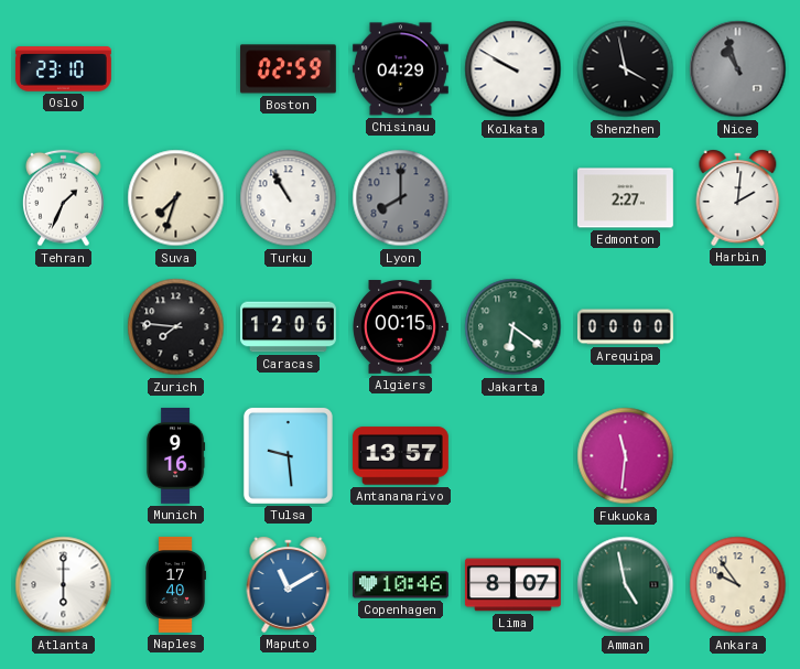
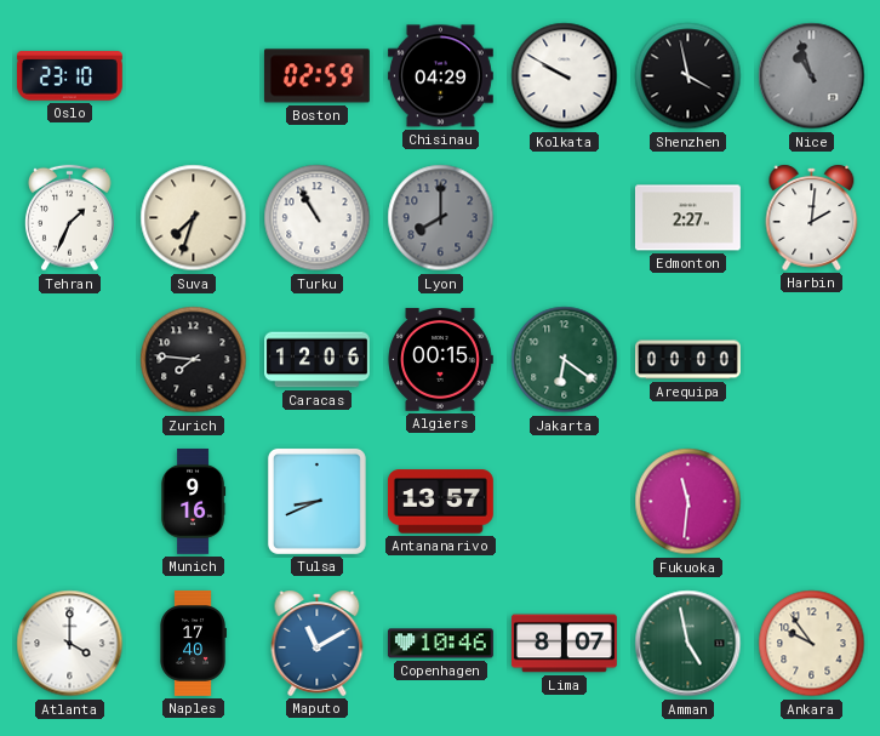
Tulsa: 9:29 -> 8:41
Atlanta: 6:00 -> 4:00
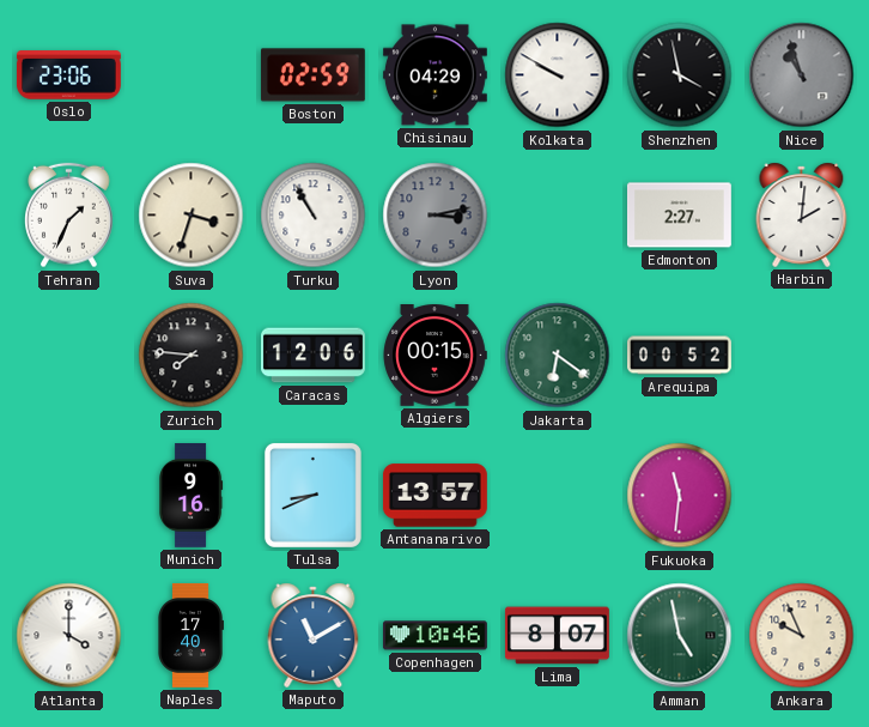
Oslo: 23:10 -> 23:06
Suva: 7:33 -> 3:33
Lyon: 8:00 -> 3:13
Arequipa: 00:00 -> 00:52
Ankara: 9:54 -> 9:56
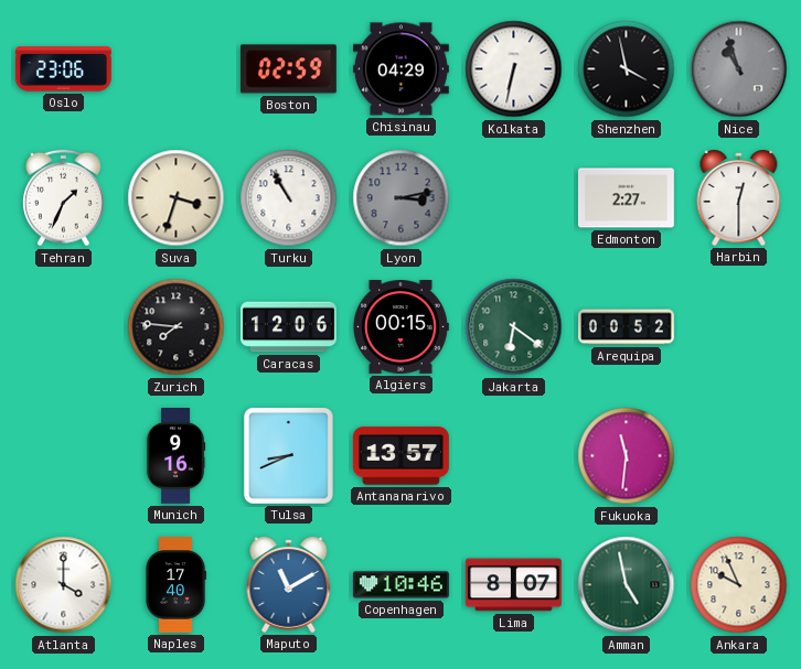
Kolkata: 9:50 -> 6:32
Harbin: 2:01 -> 12:30
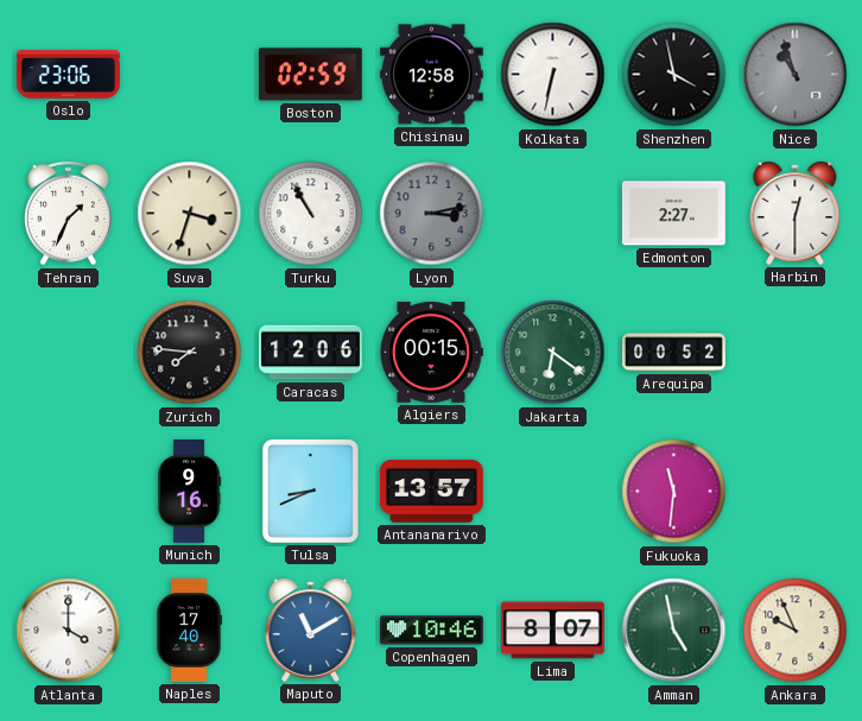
Chisinau: 04:29 -> 12:58
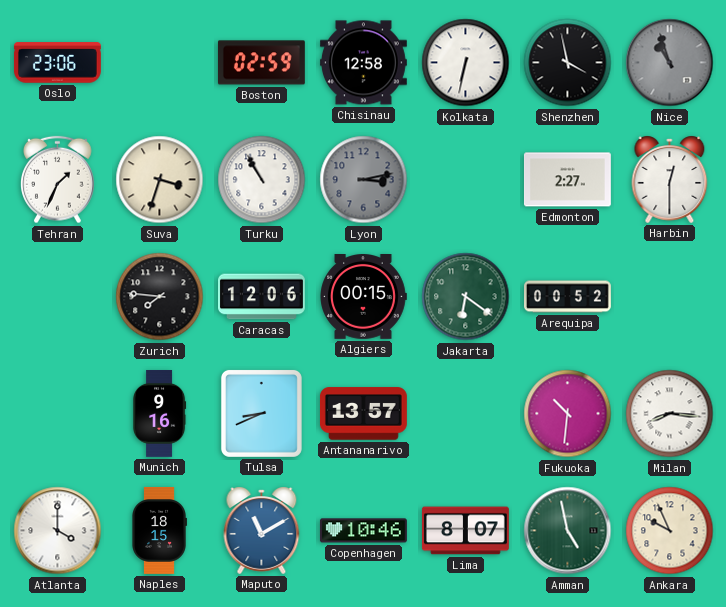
Fukuoka: 11:31 -> 10:31
Milan: none -> 8:16
Naples: 17:40 -> 18:15
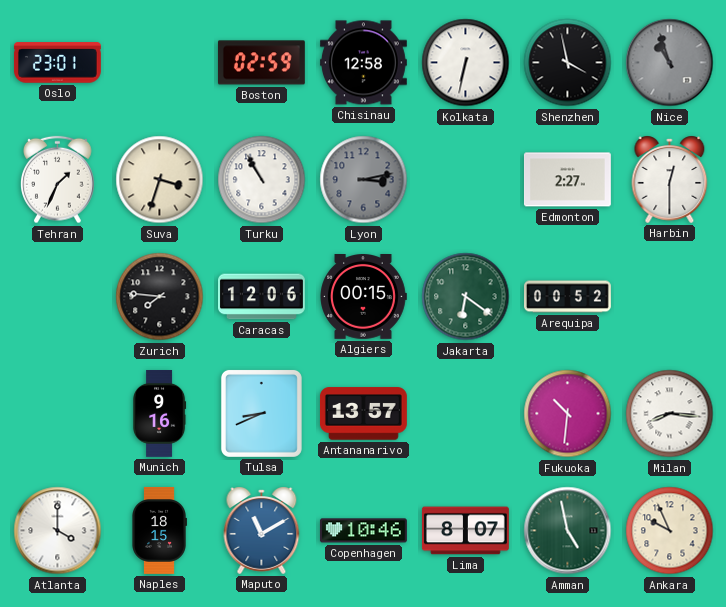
Oslo: 23:06 -> 23:01
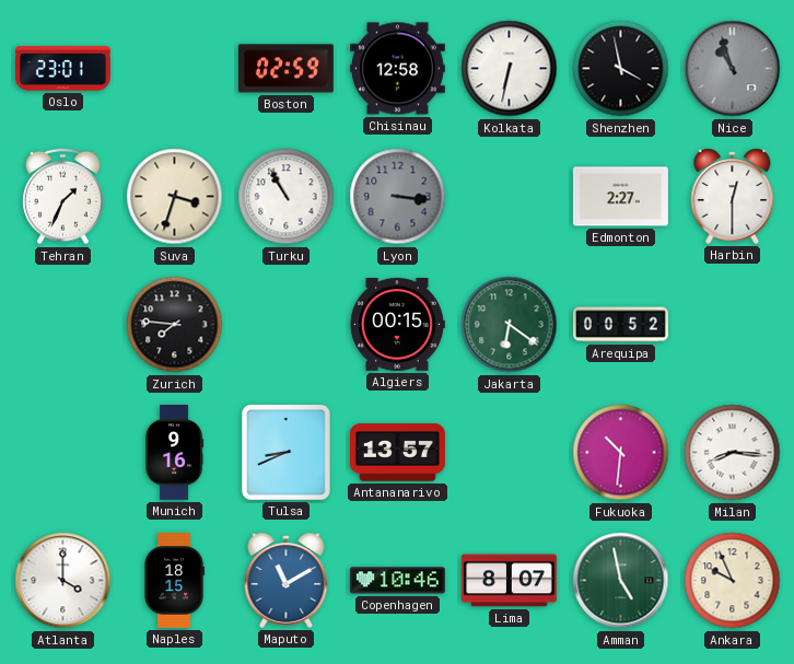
Lyon: 3:13 -> 3:16
Caracas: 12:06 -> none
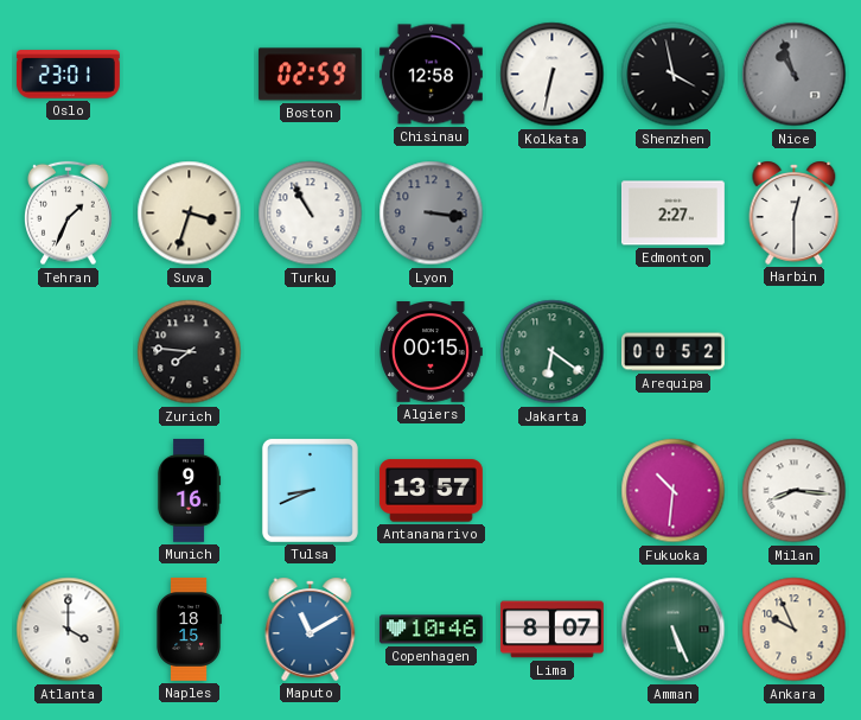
Amman: 4:58 -> 5:26
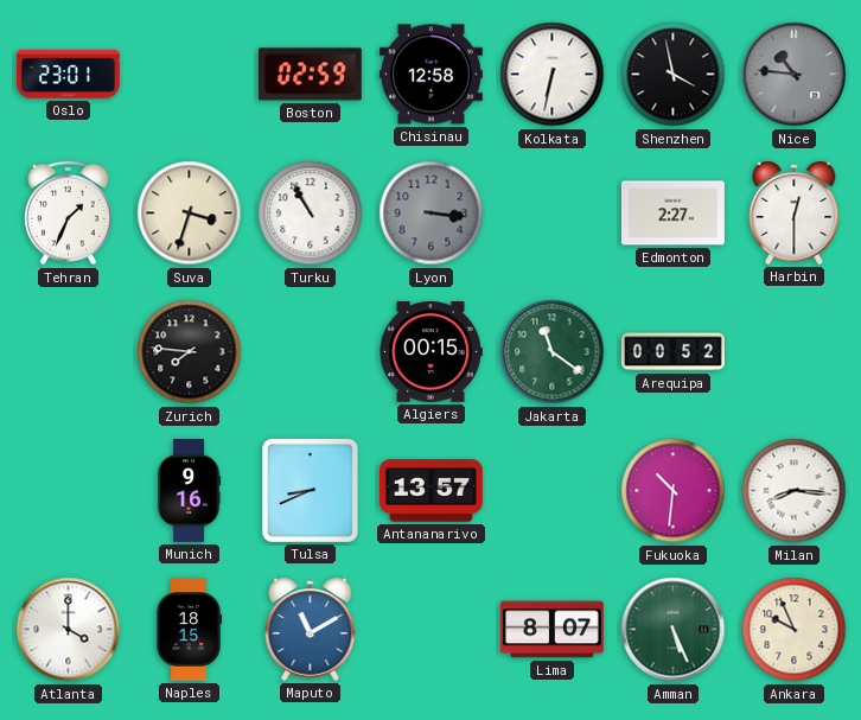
Nice: 10:57 -> 10:46
Jakarta: 6:21 -> 11:21
Copenhagen: 10:46 -> none
